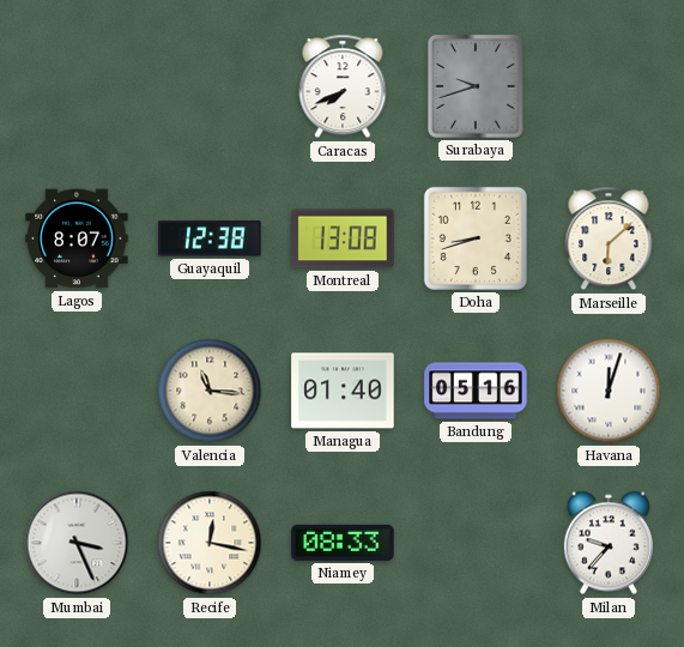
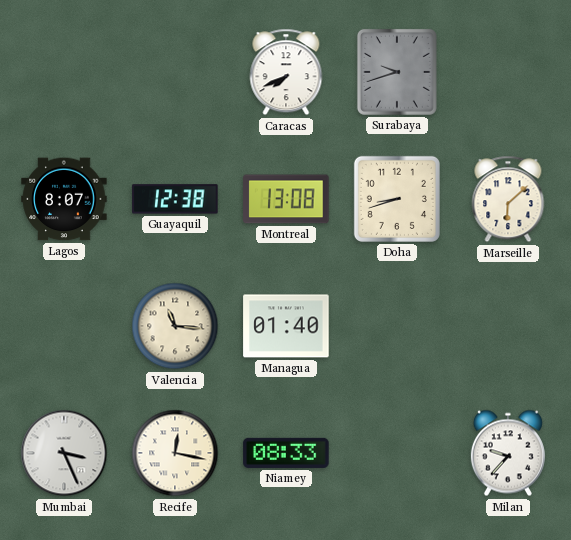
Bandung: 05:16 -> none
Havana: 12:03 -> none
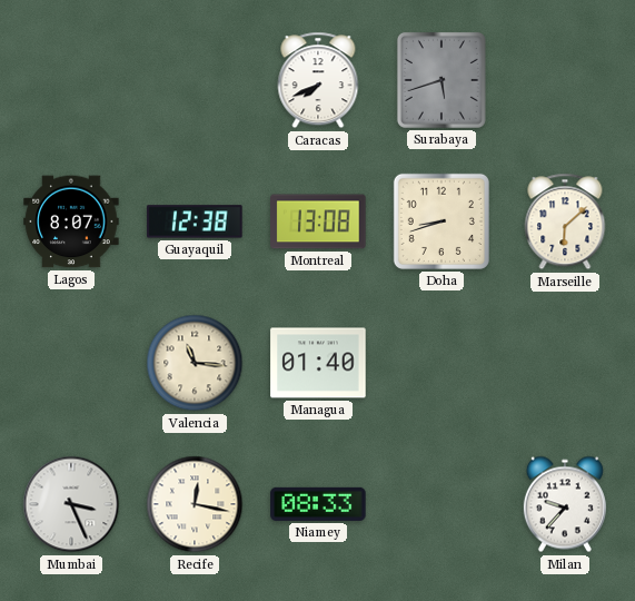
Surabaya: 9:42 -> 5:42
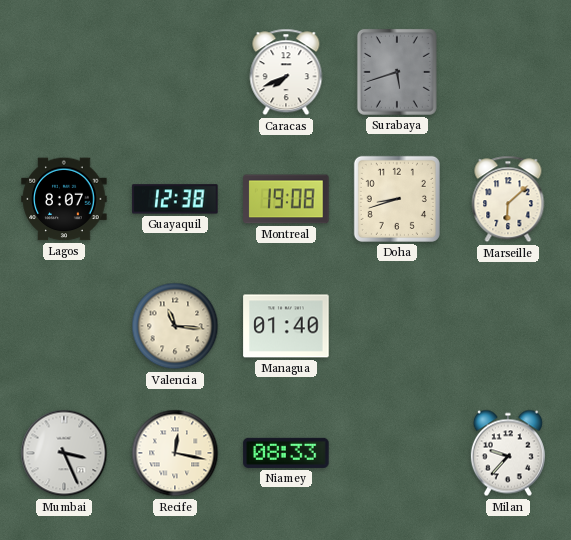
Montreal: 13:08 -> 19:08
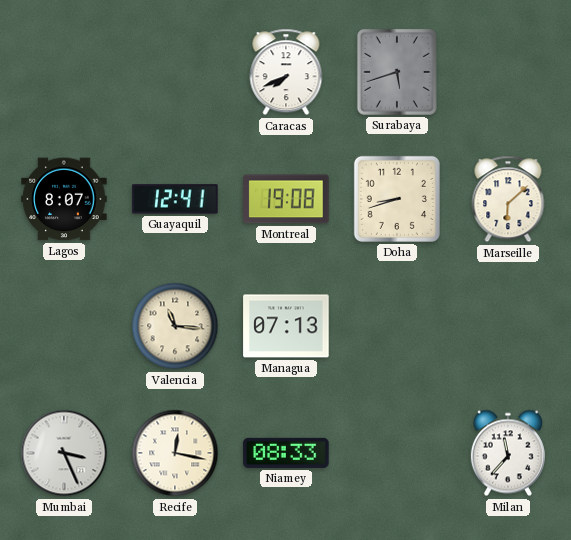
Guayaquil: 12:38 -> 12:41
Managua: 01:40 -> 07:13
Milan: 9:37 -> 11:37
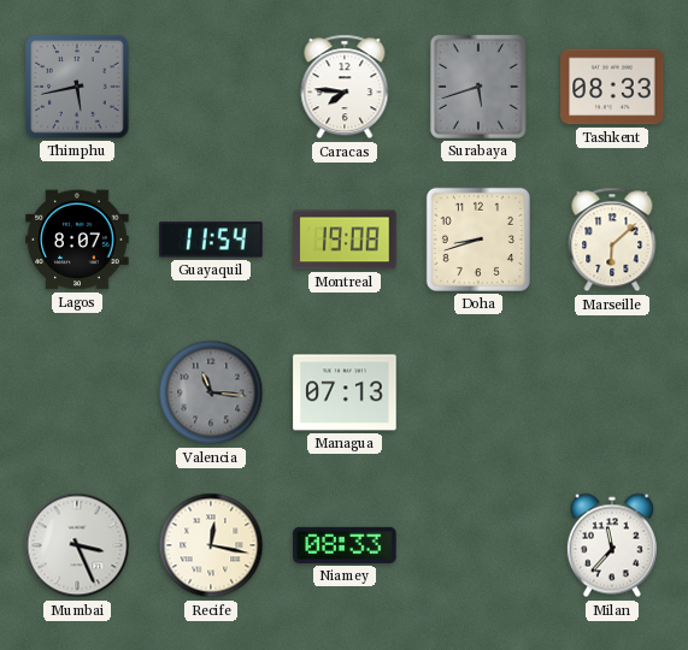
Thimphu: none -> 5:43
Caracas: 7:41 -> 7:46
Tashkent: none -> 08:33
Guayaquil: 12:41 -> 11:54
Valencia dial: cream -> grey
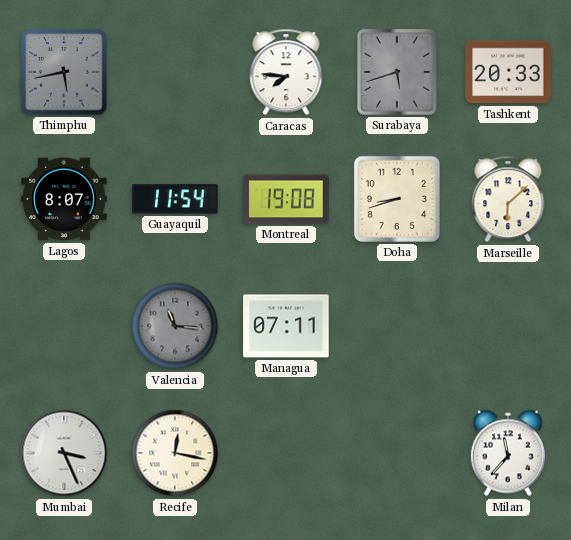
Tashkent: 08:33 -> 20:33
Managua: 07:13 -> 07:11
Niamey: 08:33 -> none
